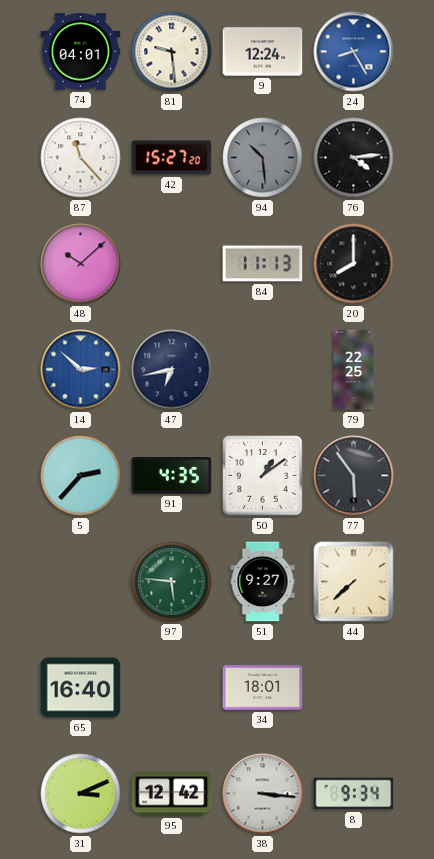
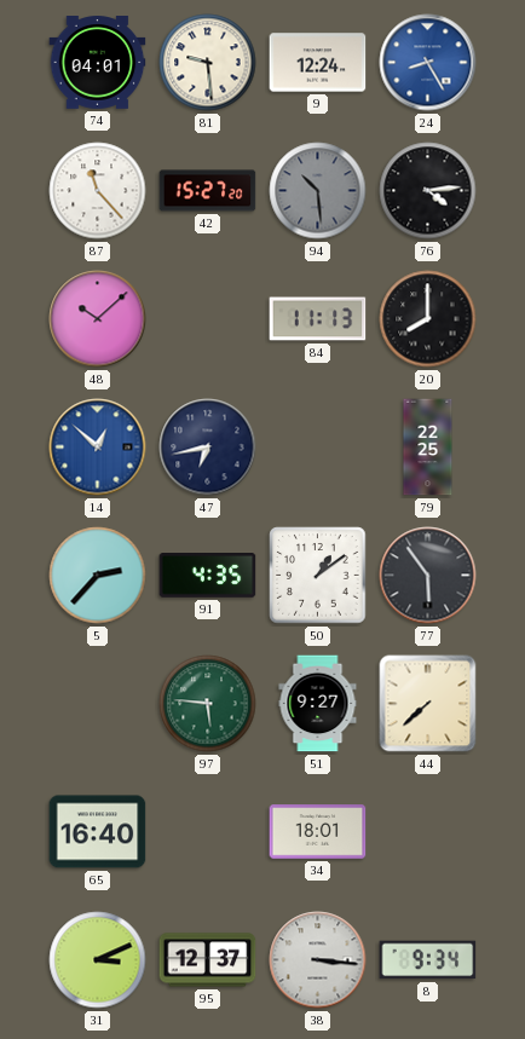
14: 2:52 -> 12:52
95: 12:42 -> 12:37
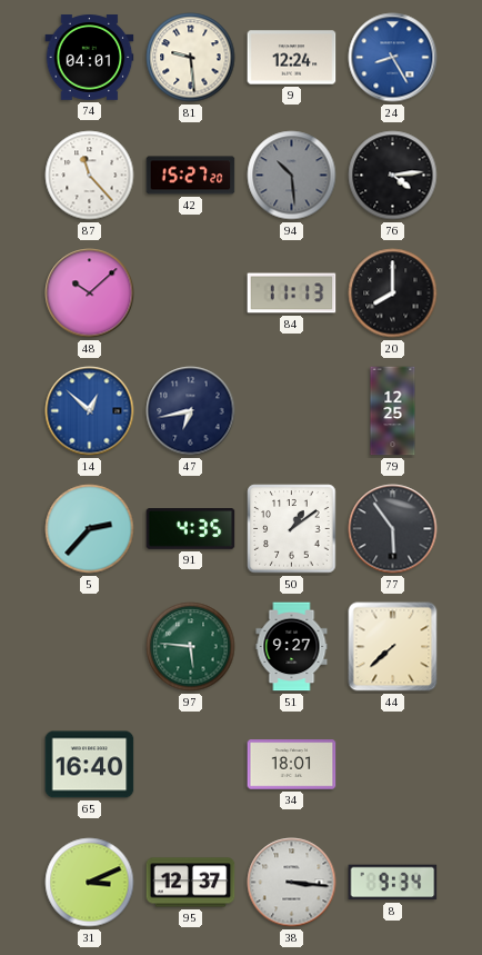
79: 22:25 -> 12:25
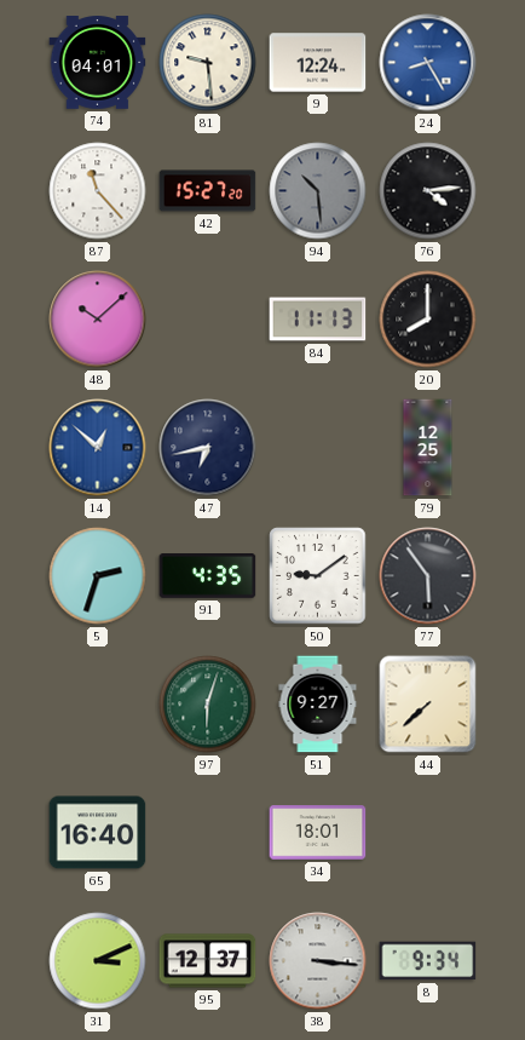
5: 2:37 -> 2:33
50: 1:09 -> 9:09
97: 5:46 -> 6:03
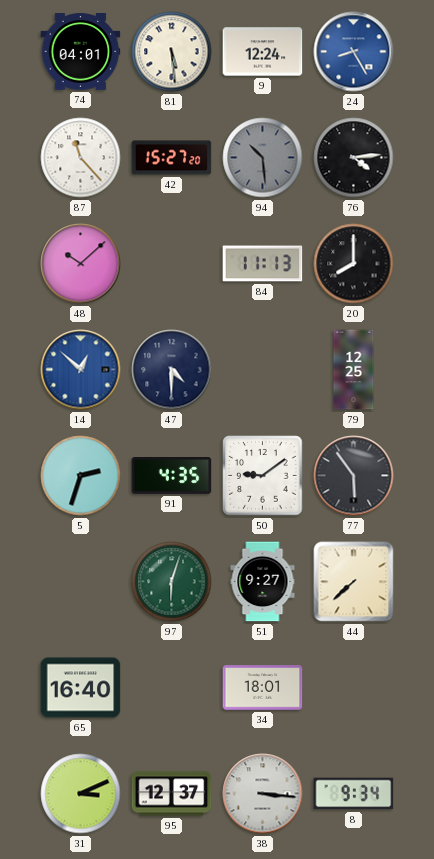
81: 9:29 -> 5:29
47: 6:43 -> 4:30
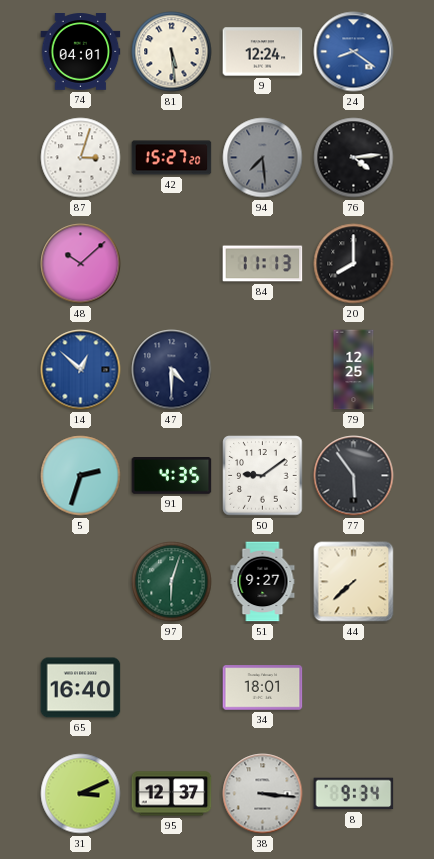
24: 8:25 -> 8:21
87: 11:23 -> 3:03
94: 10:29 -> 7:29
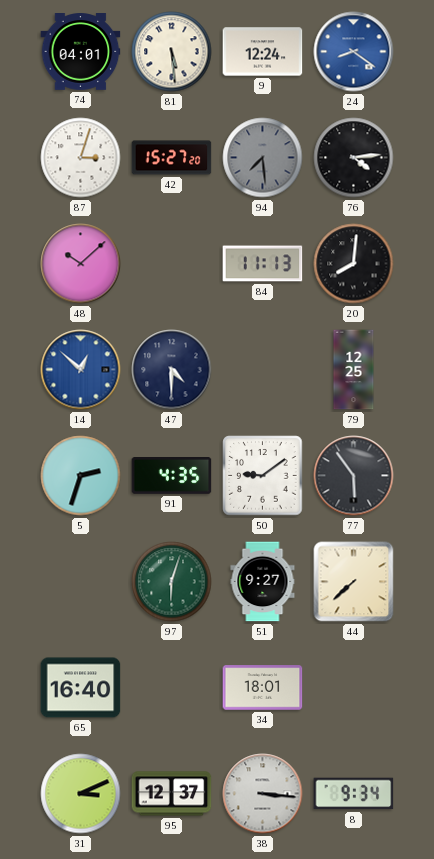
20: 8:00 -> 8:01
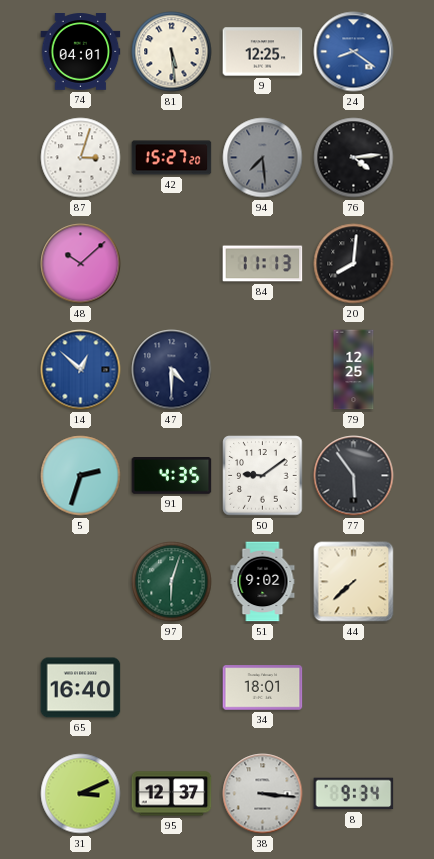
9: 12:24 -> 12:25
51: 9:27 -> 9:02
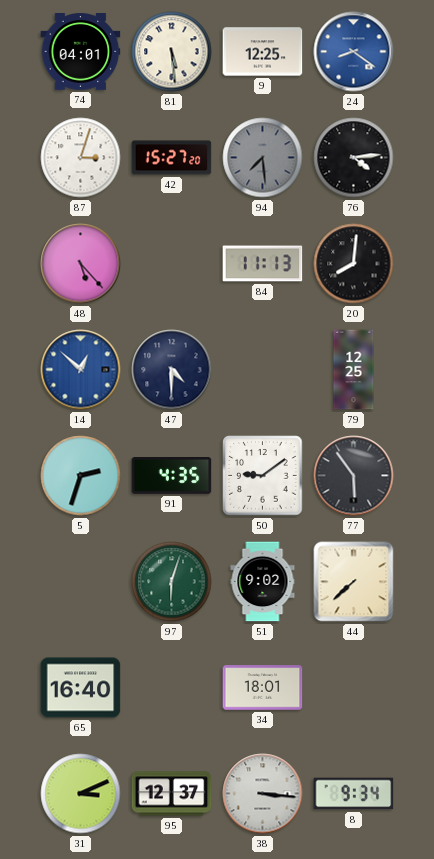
48: 10:08 -> 5:23
